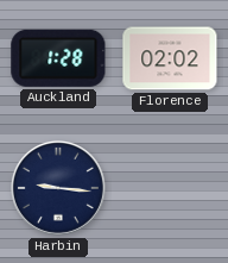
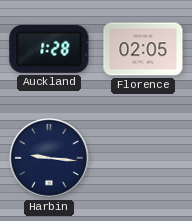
Florence: 02:02 -> 02:05
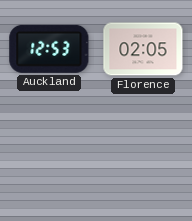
Auckland: 1:28 -> 12:53
Harbin: 9:16 -> none
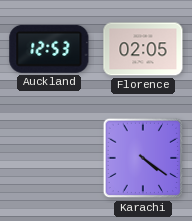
Karachi: none -> 4:21
